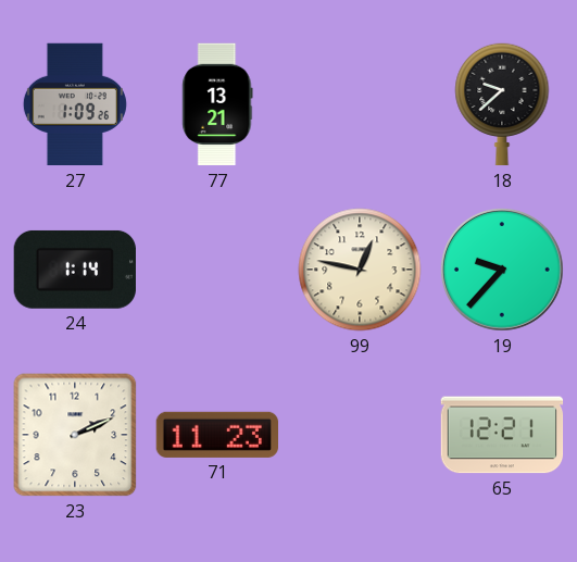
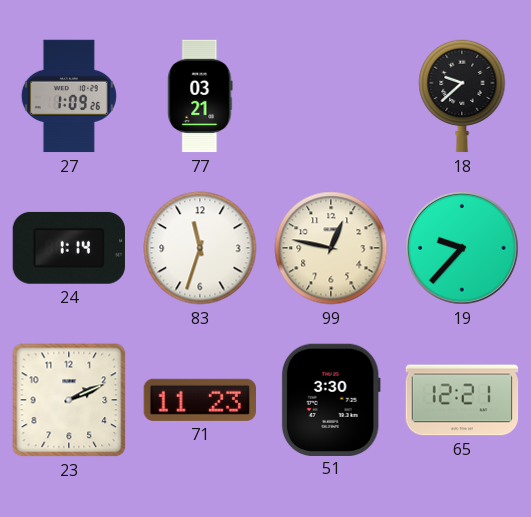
77: 13:21 -> 03:21
83: none -> 11:33
51: none -> 3:30
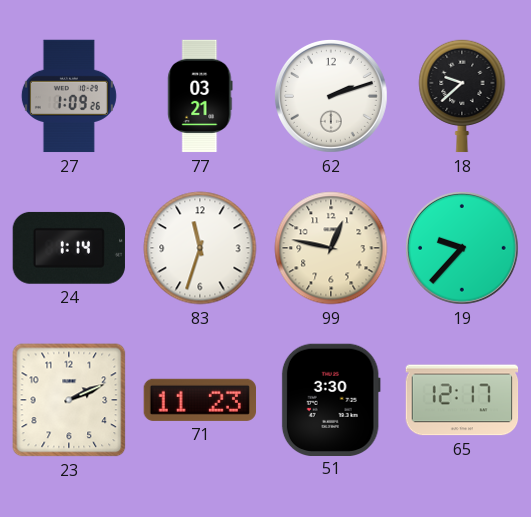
62: none -> 2:12
65: 12:21 -> 12:17
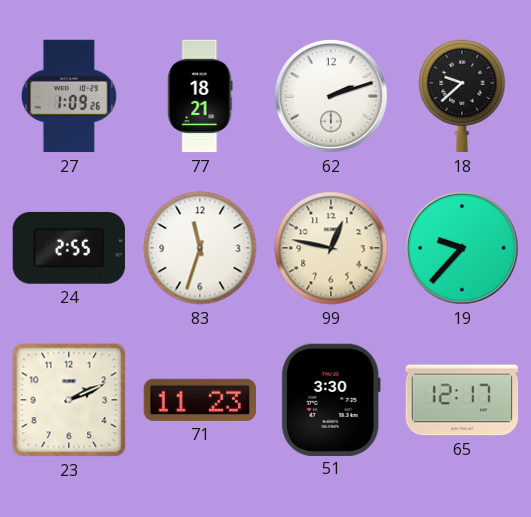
77: 03:21 -> 18:21
24: 1:14 -> 2:55
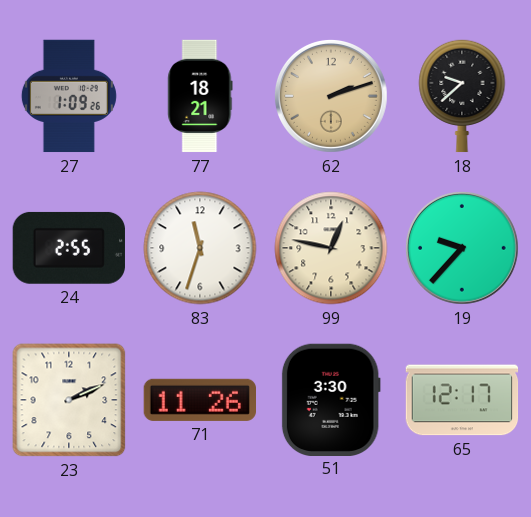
62 dial: white -> champagne
71: 11:23 -> 11:26
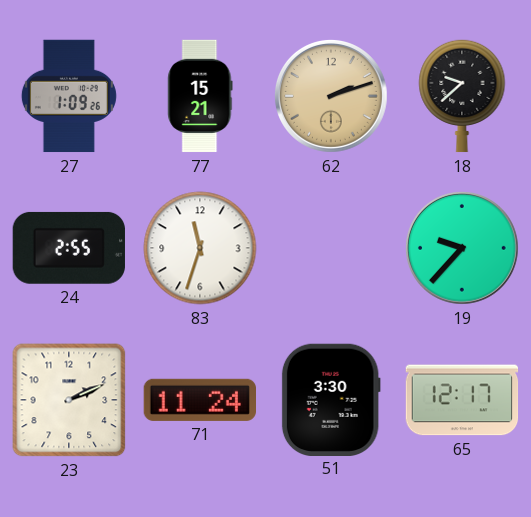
77: 18:21 -> 15:21
99: 12:47 -> none
71: 11:26 -> 11:24
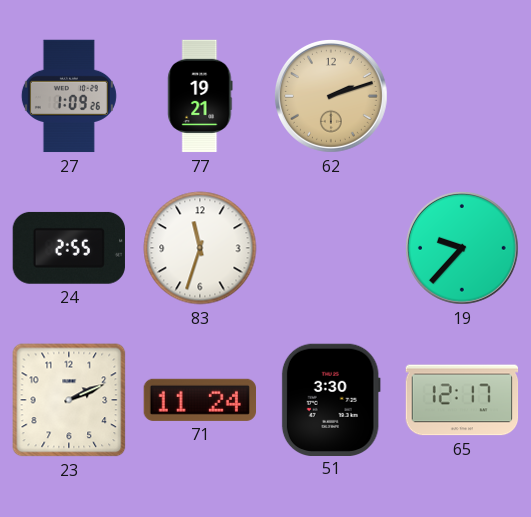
77: 15:21 -> 19:21
18: 9:38 -> none
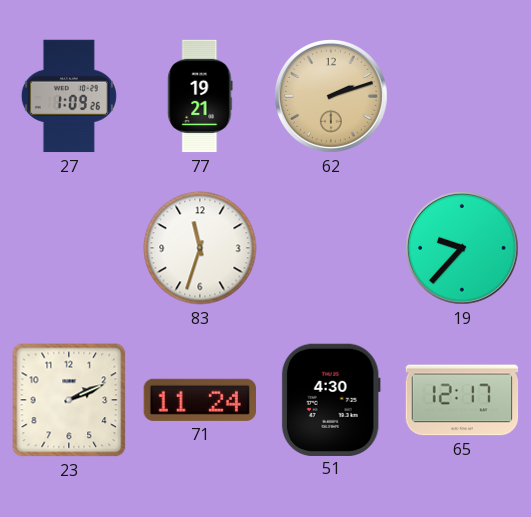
24: 2:55 -> none
51: 3:30 -> 4:30
